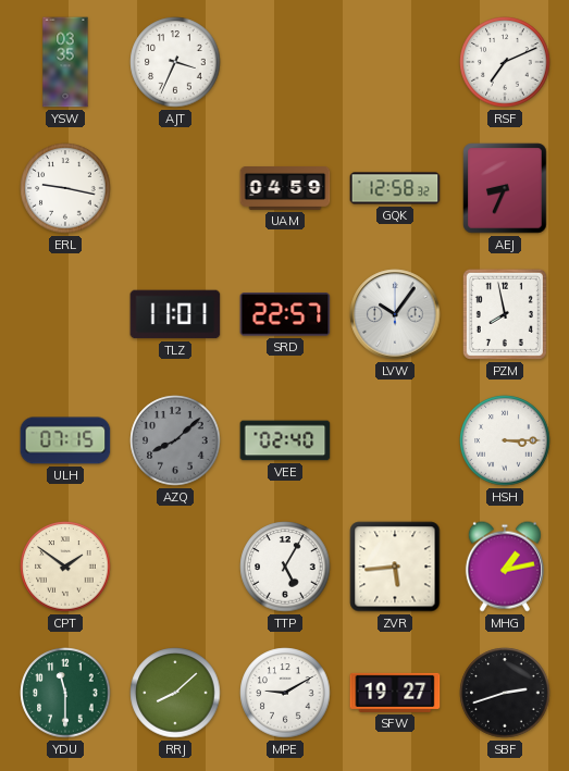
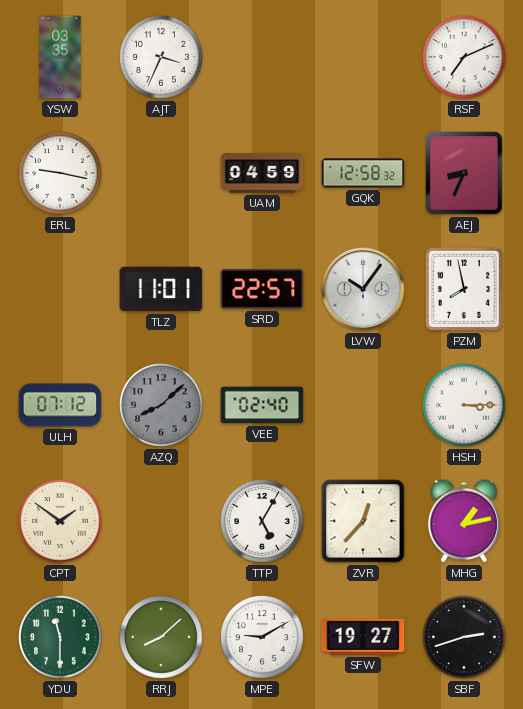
ULH: 07:15 -> 07:12
ZVR: 5:44 -> 12:37
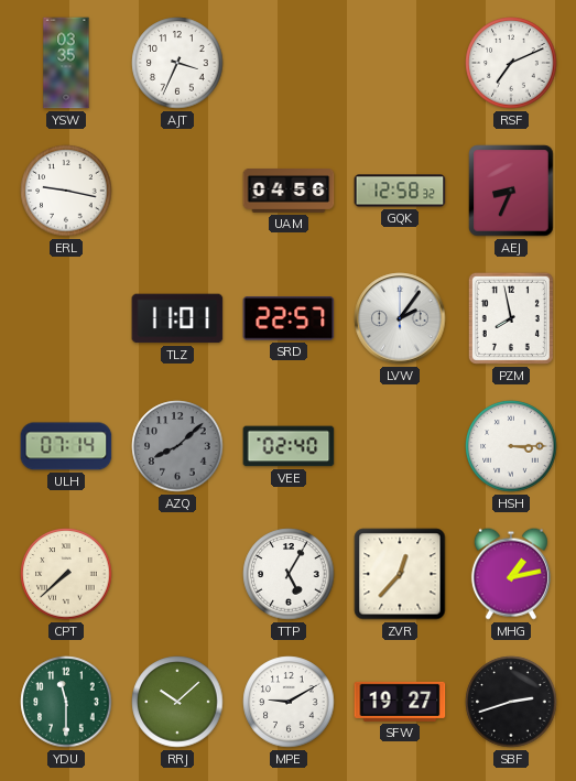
UAM: 04:59 -> 04:56
LVW: 10:06 -> 2:06
ULH: 07:12 -> 07:14
CPT: 1:51 -> 7:38
RRJ: 8:08 -> 10:08
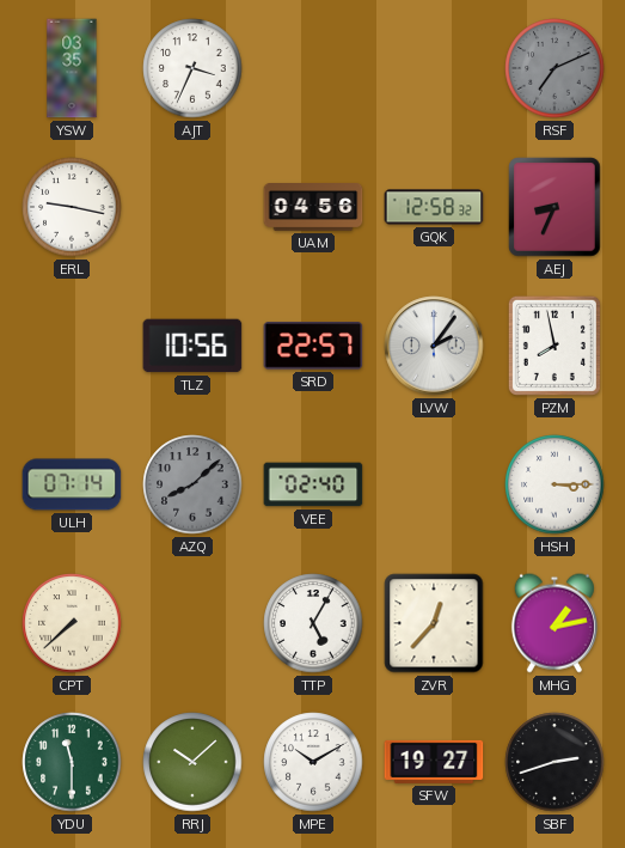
RSF dial: white -> grey
TLZ: 11:01 -> 10:56
MPE: 9:10 -> 10:10
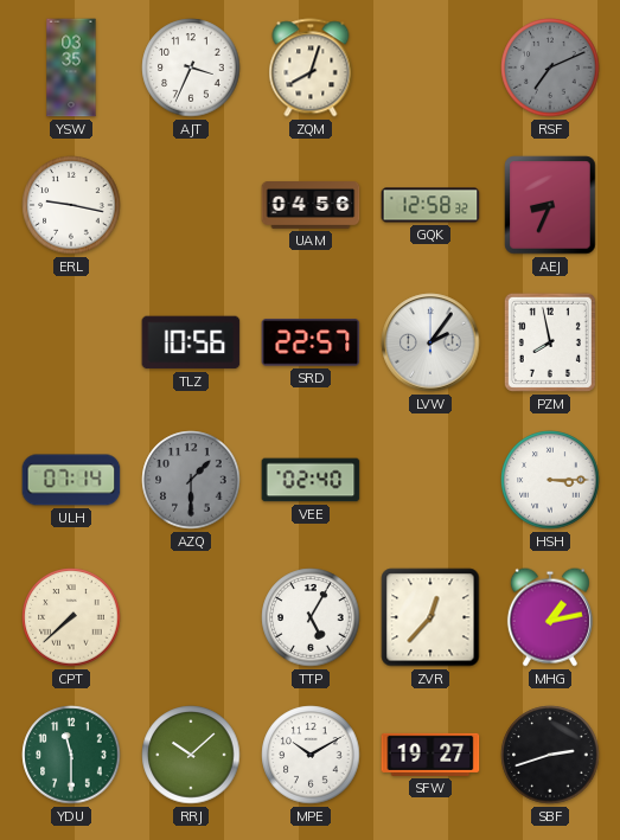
ZQM: none -> 8:03
AZQ: 8:08 -> 1:30
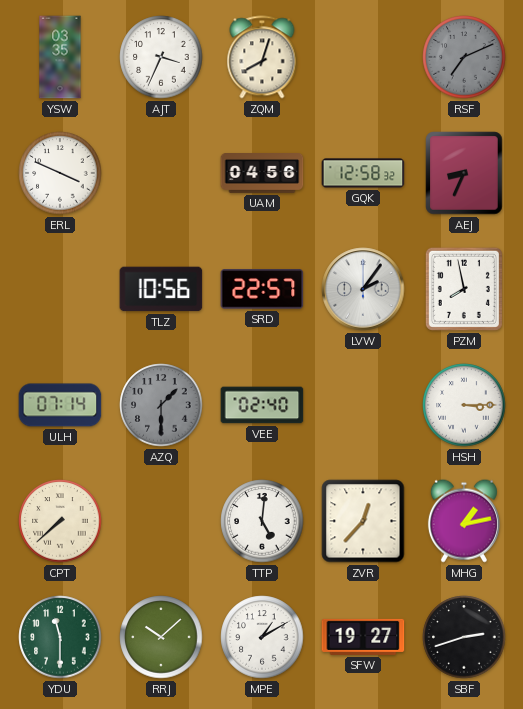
ERL: 9:17 -> 3:49
TTP: 5:05 -> 5:01
MPE: 10:10 -> 1:10
